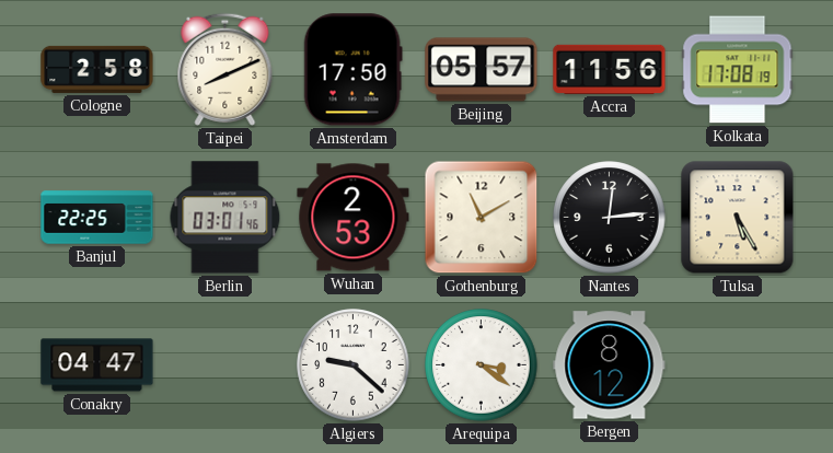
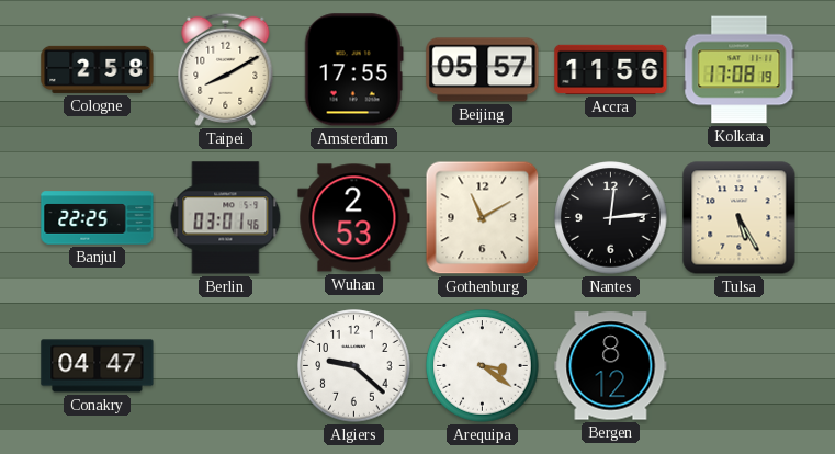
Taipei: 8:11 -> 8:10
Amsterdam: 17:50 -> 17:55
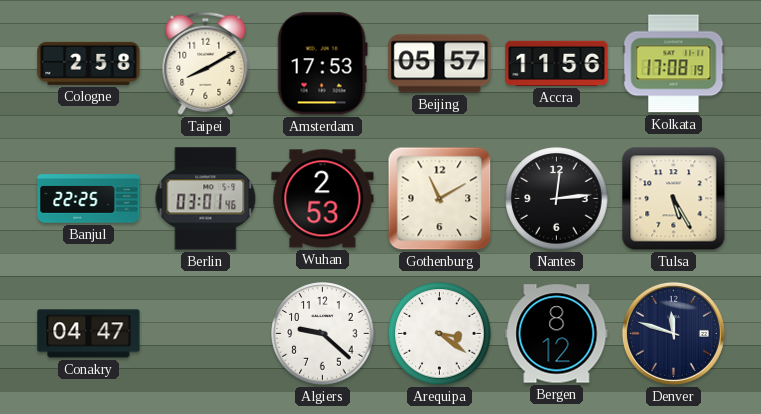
Amsterdam: 17:55 -> 17:53
Denver: none -> 11:48
